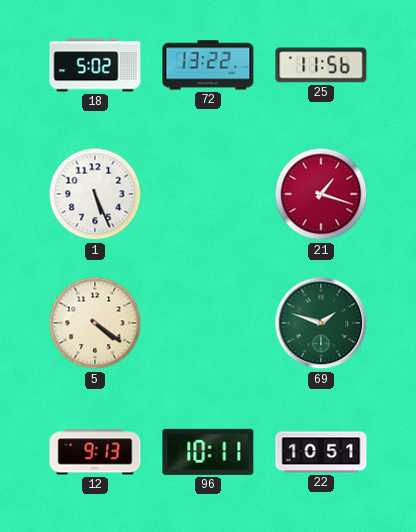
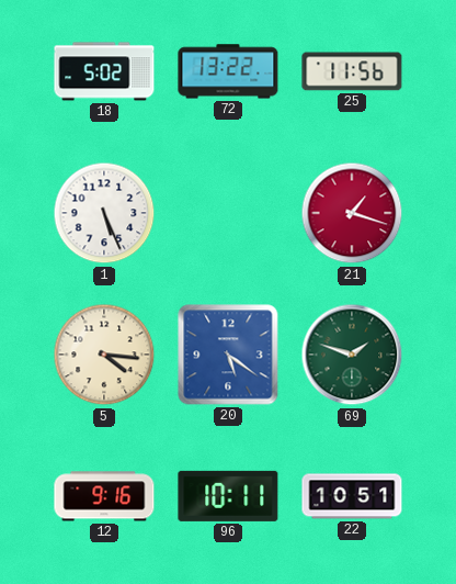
5: 4:21 -> 4:16
20: none -> 5:21
12: 9:13 -> 9:16
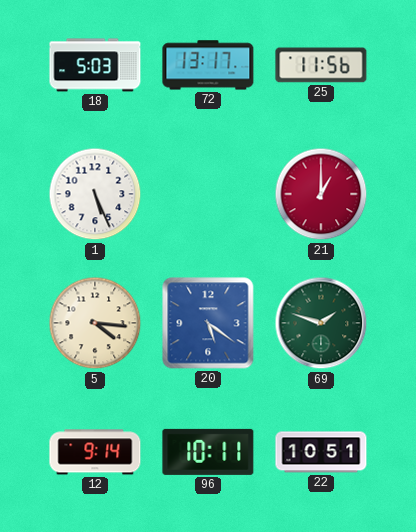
18: 5:02 -> 5:03
72: 13:22 -> 13:17
21: 1:18 -> 1:00
12: 9:16 -> 9:14
